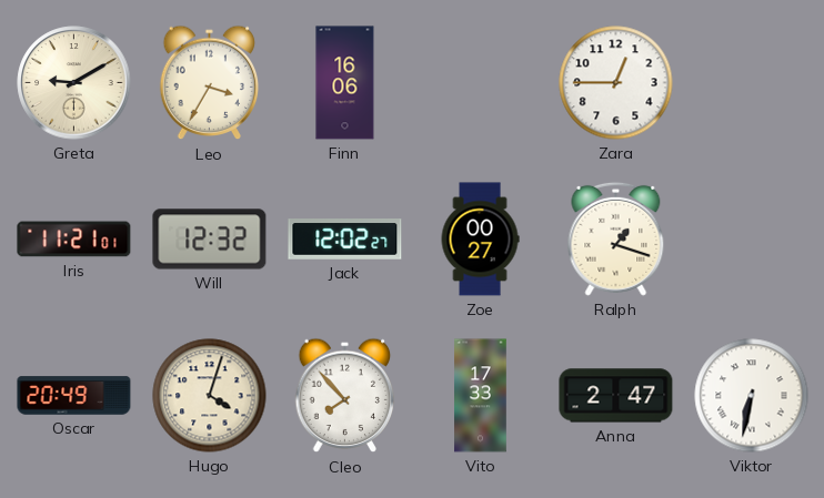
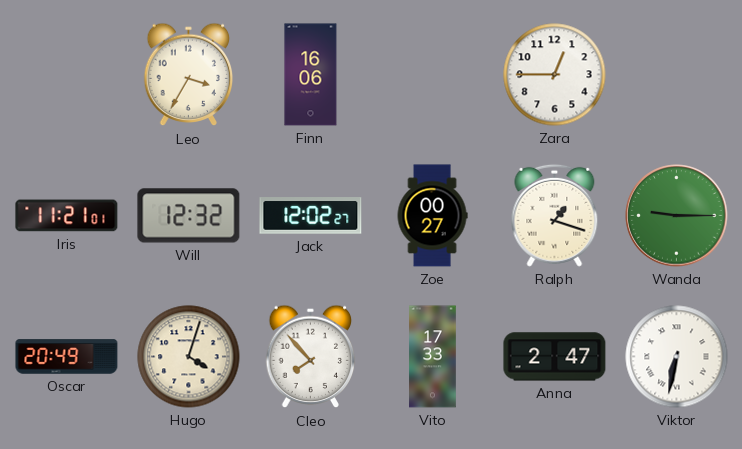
Greta: 9:10 -> none
Wanda: none -> 9:15
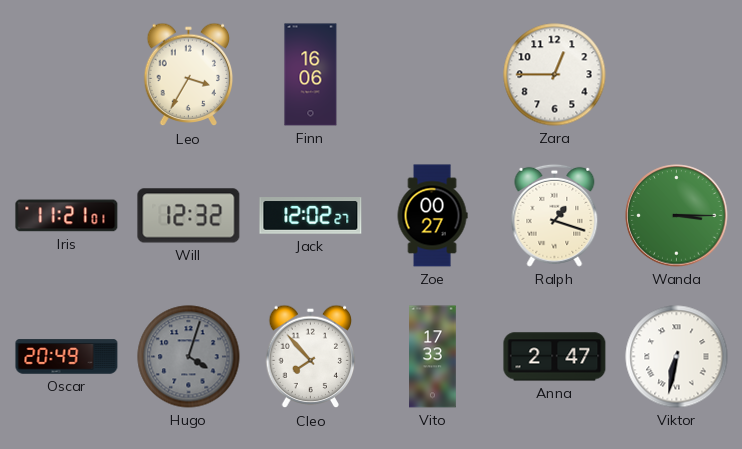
Wanda: 9:15 -> 3:15
Hugo dial: cream -> grey
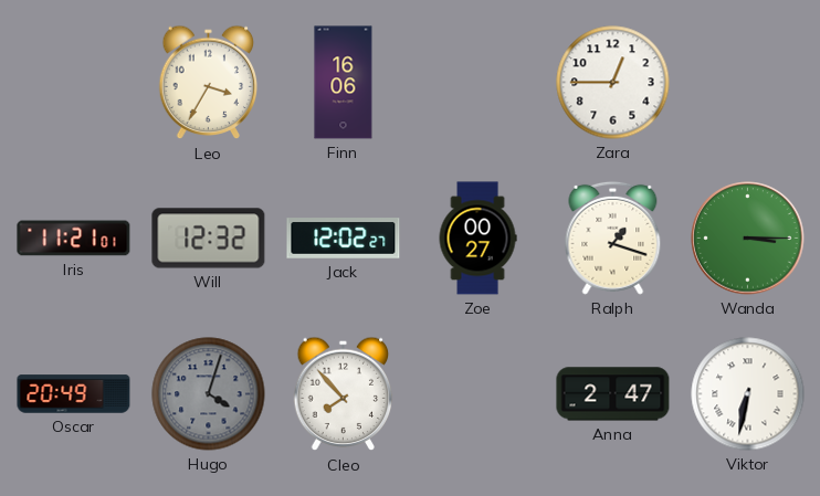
Vito: 17:33 -> none
